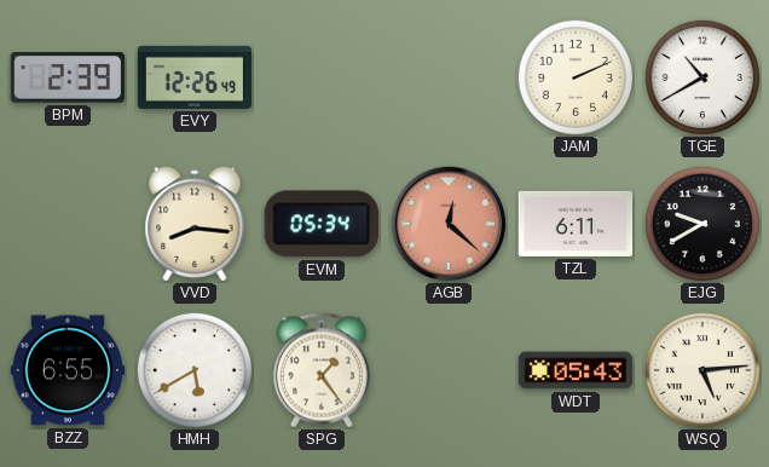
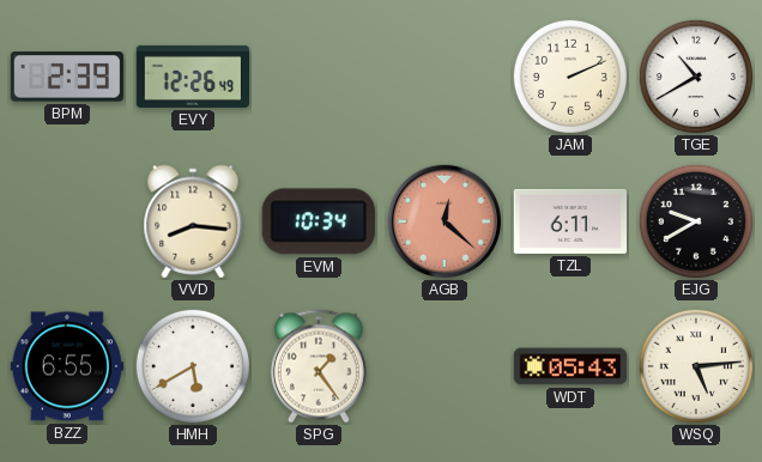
EVM: 05:34 -> 10:34
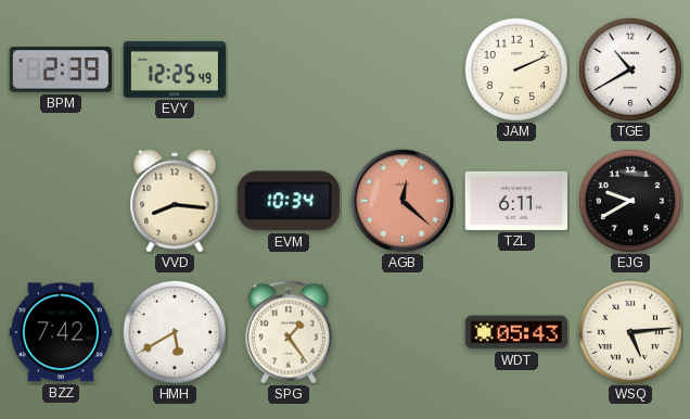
EVY: 12:26 -> 12:25
BZZ: 6:55 -> 7:42
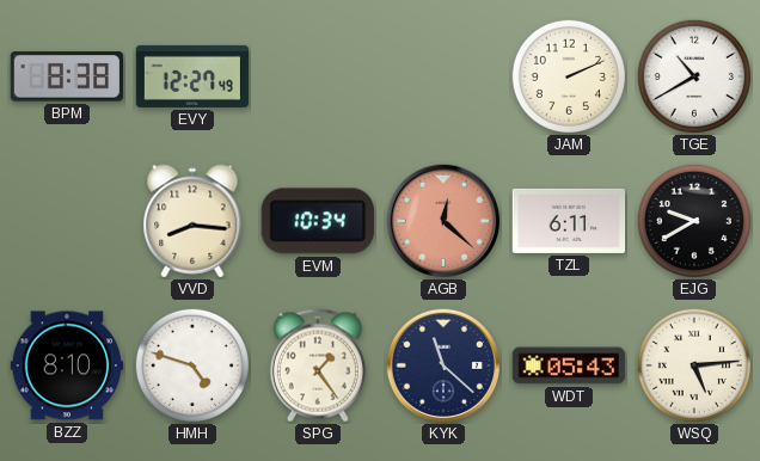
BPM: 2:39 -> 8:38
EVY: 12:25 -> 12:27
BZZ: 7:42 -> 8:10
HMH: 5:40 -> 4:48
KYK: none -> 11:22
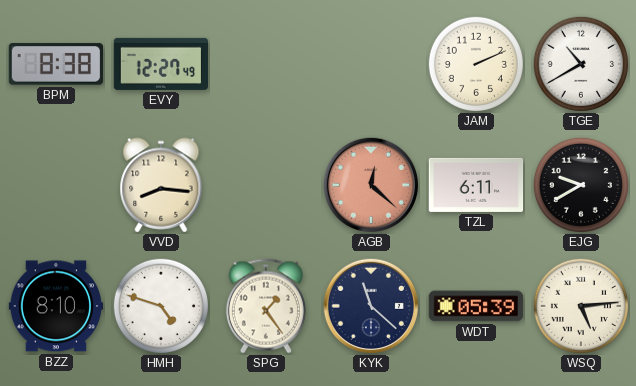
EVM: 10:34 -> none
WDT: 05:43 -> 05:39
